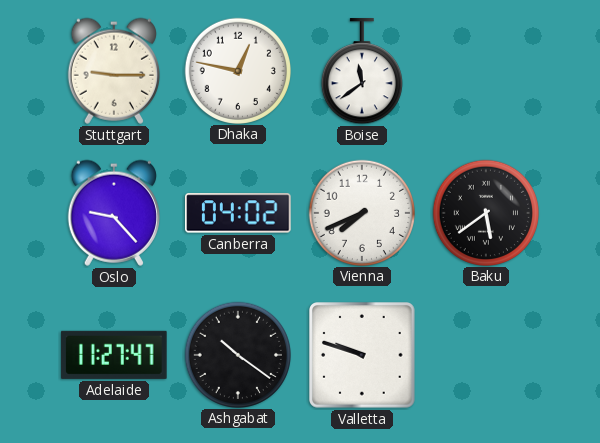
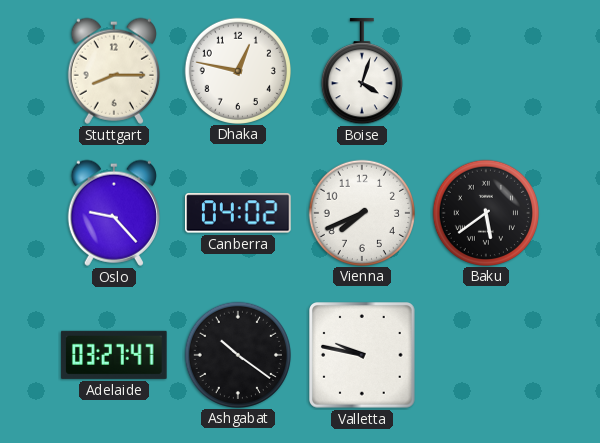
Stuttgart: 9:15 -> 8:15
Boise: 11:39 -> 4:03
Adelaide: 11:27 -> 03:27
Valletta: 9:48 -> 9:47
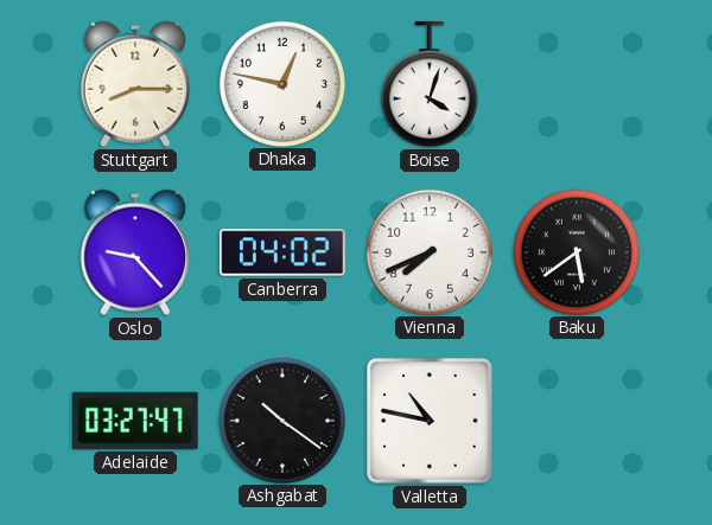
Valletta: 9:47 -> 10:47
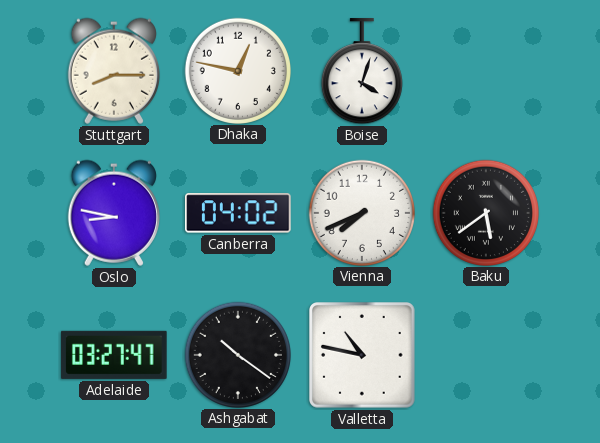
Oslo: 9:23 -> 8:47
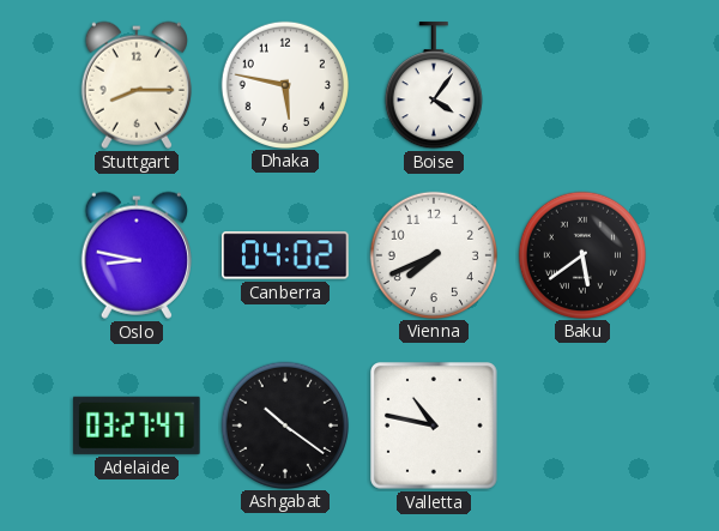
Dhaka: 12:47 -> 5:47
Boise: 4:03 -> 4:06
